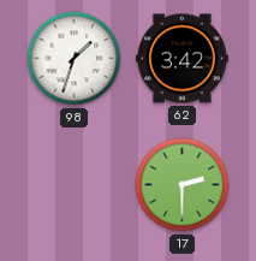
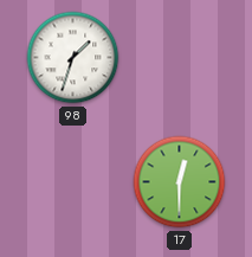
62: 3:42 -> none
17: 2:30 -> 12:30
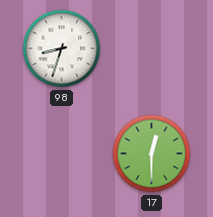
98: 1:33 -> 8:33
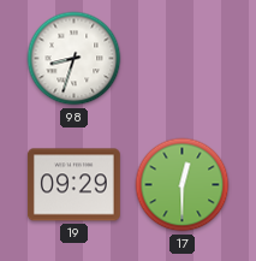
19: none -> 09:29
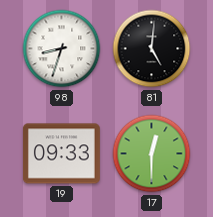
81: none -> 5:01
19: 09:29 -> 09:33
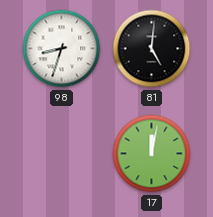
19: 09:33 -> none
17: 12:30 -> 12:02
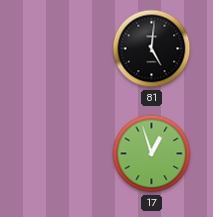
98: 8:33 -> none
17: 12:02 -> 12:57
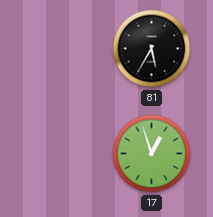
81: 5:01 -> 5:35
